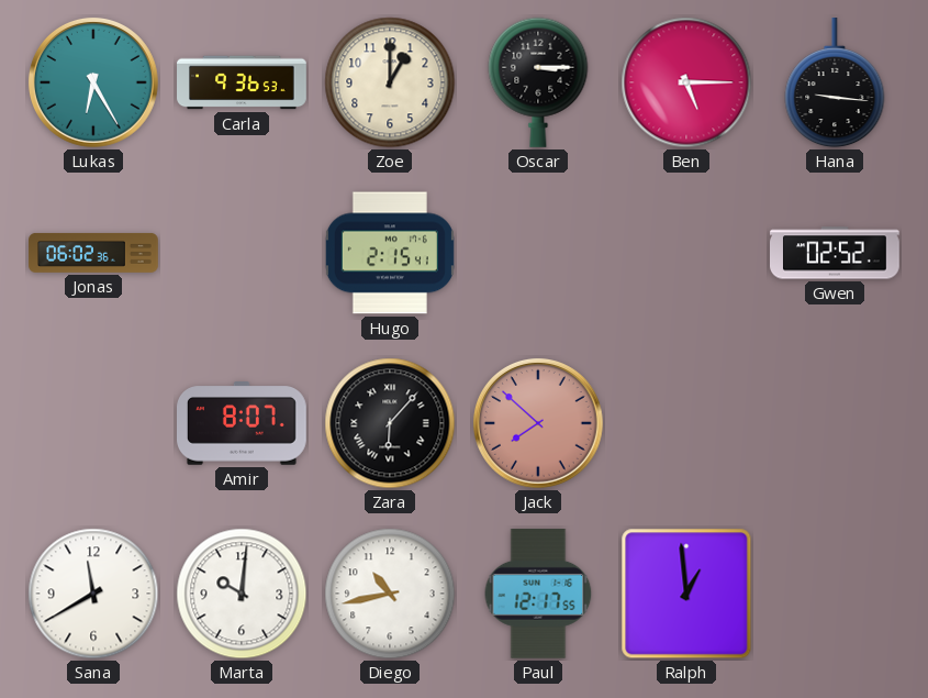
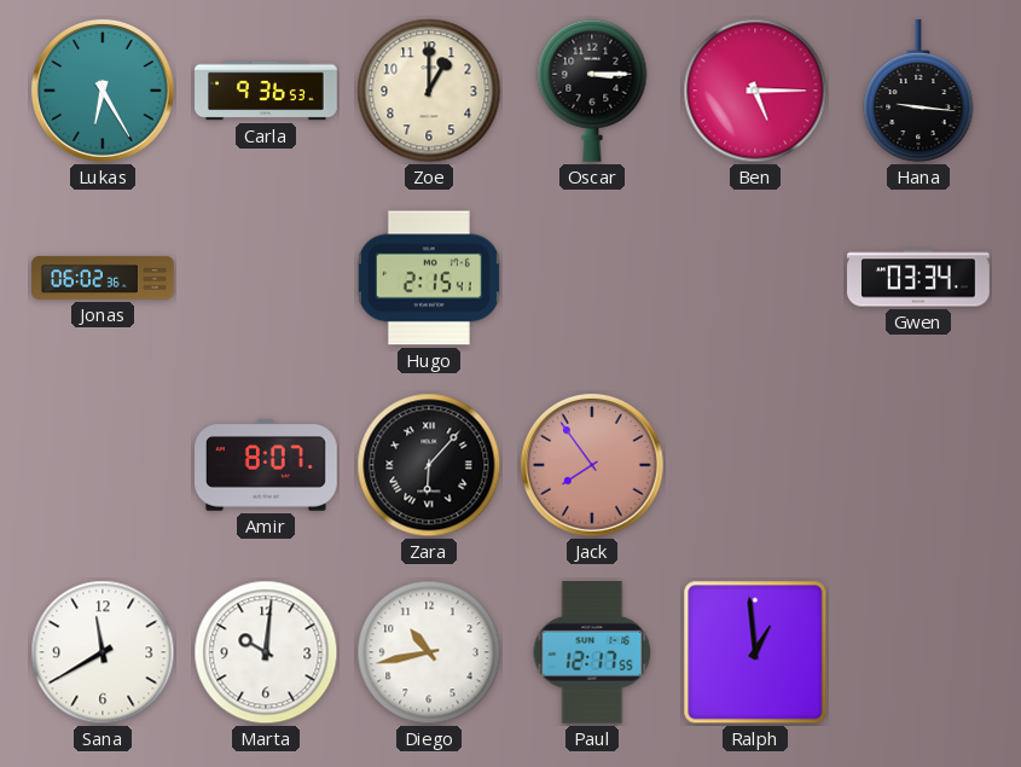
Gwen: 02:52 -> 03:34
Jack: 7:52 -> 7:54
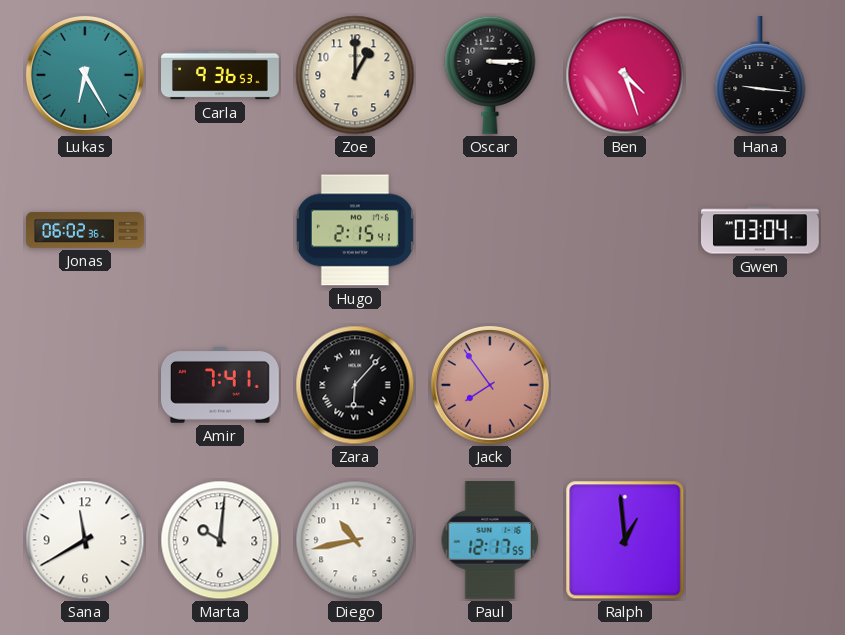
Ben: 5:15 -> 4:27
Gwen: 03:34 -> 03:04
Amir: 8:07 -> 7:41
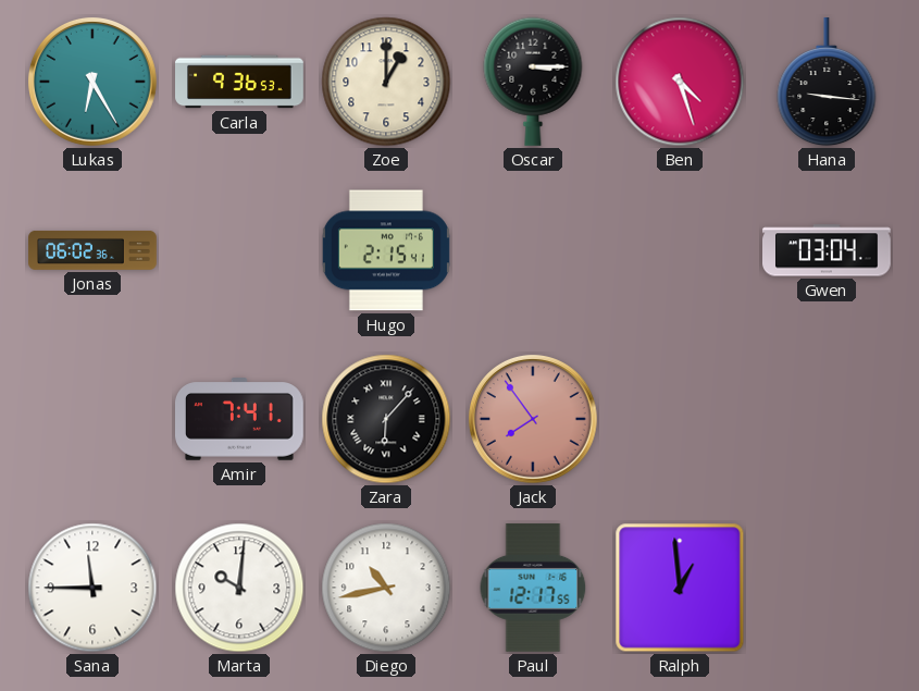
Sana: 11:40 -> 11:45
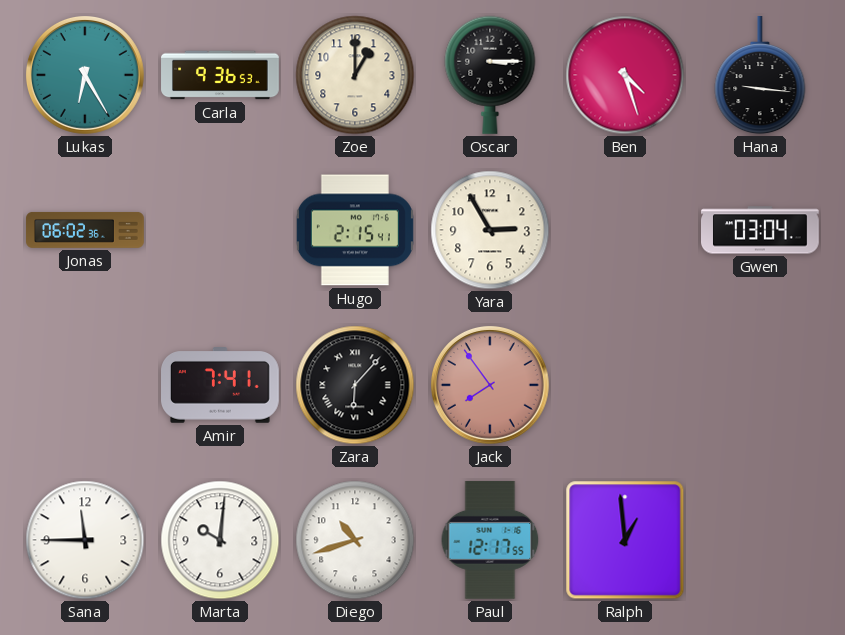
Yara: none -> 2:55
Diego: 10:43 -> 10:42
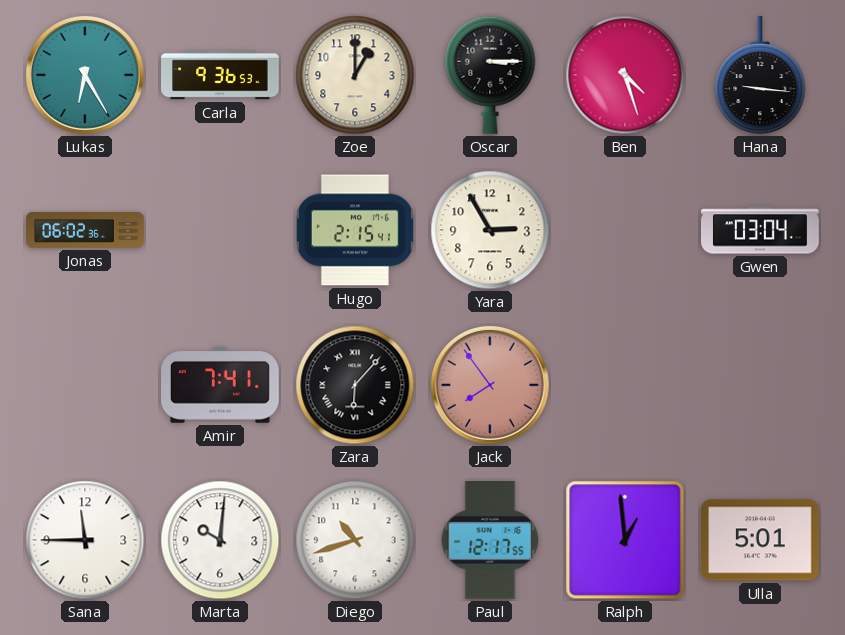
Ulla: none -> 5:01
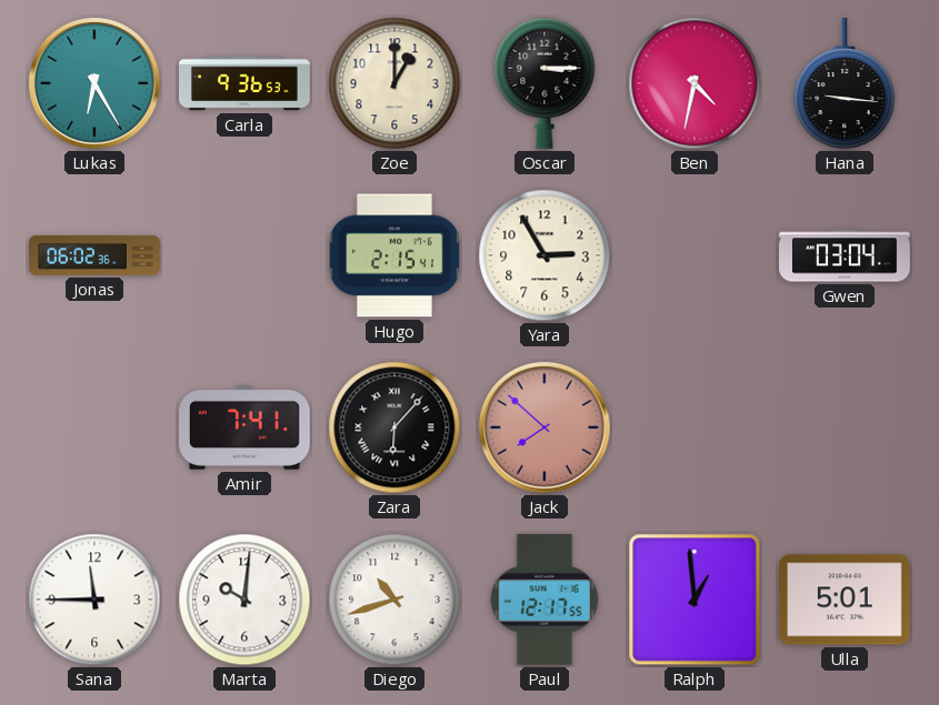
Ben: 4:27 -> 4:32
Jack: 7:54 -> 7:52
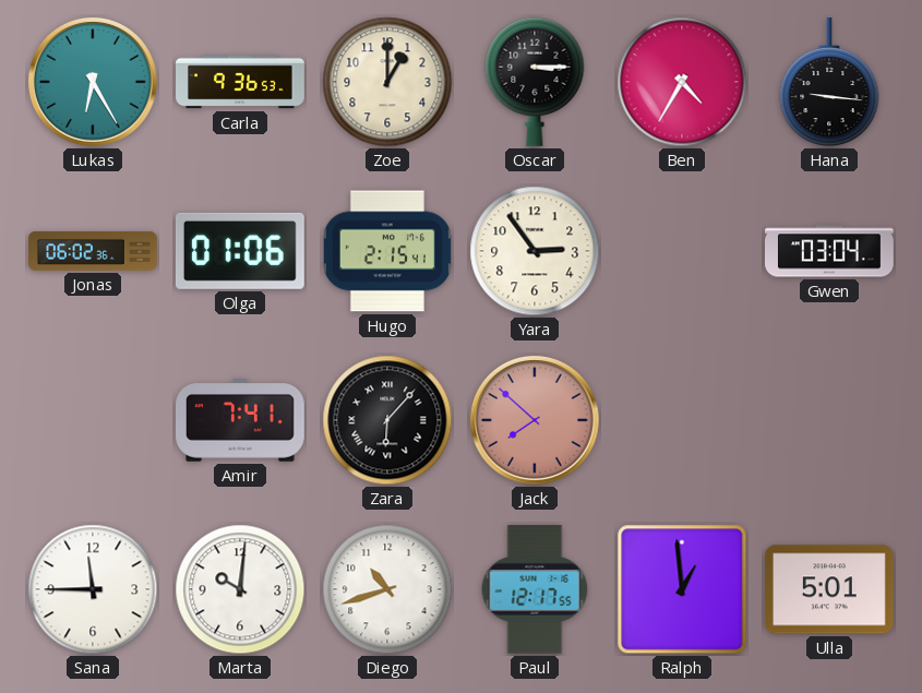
Ben: 4:32 -> 4:35
Olga: none -> 01:06
Yara: 2:55 -> 2:54
